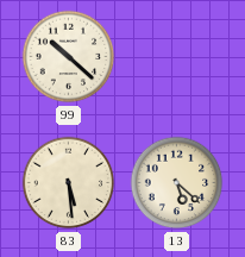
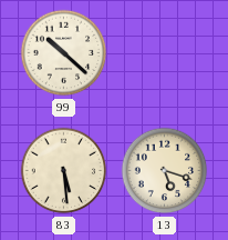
13: 5:22 -> 5:18
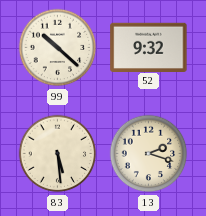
52: none -> 9:32
13: 5:18 -> 2:18
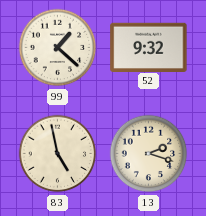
99: 10:22 -> 1:22
83: 5:29 -> 4:58
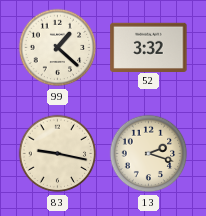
52: 9:32 -> 3:32
83: 4:58 -> 9:17
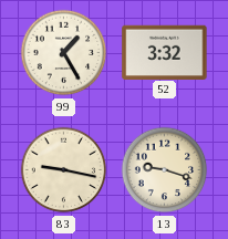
99: 1:22 -> 1:25
13: 2:18 -> 9:18
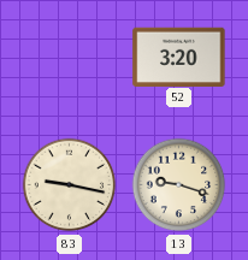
99: 1:25 -> none
52: 3:32 -> 3:20
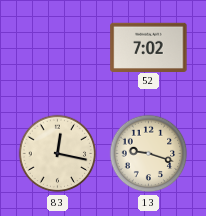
52: 3:20 -> 7:02
83: 9:17 -> 12:17
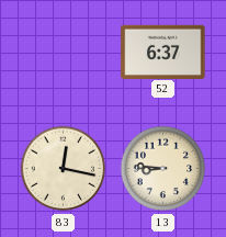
52: 7:02 -> 6:37
13: 9:18 -> 8:46
